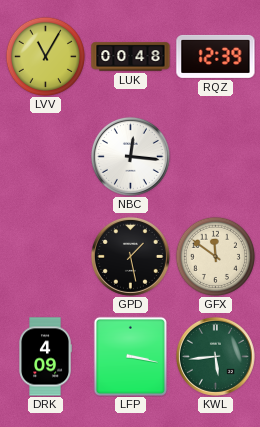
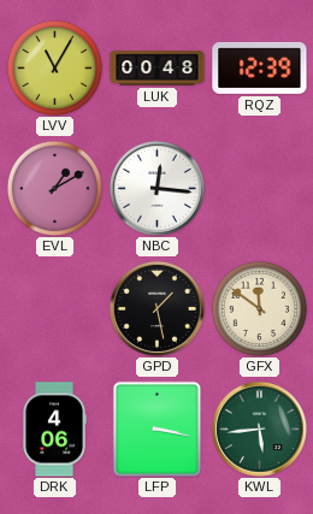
EVL: none -> 1:10
DRK: 4:09 -> 4:06
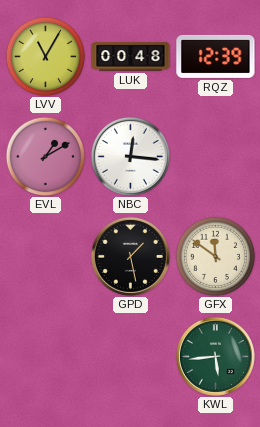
DRK: 4:06 -> none
LFP: 3:17 -> none
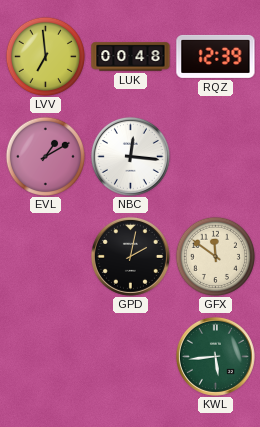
LVV: 11:05 -> 6:59
GPD: 1:28 -> 2:02
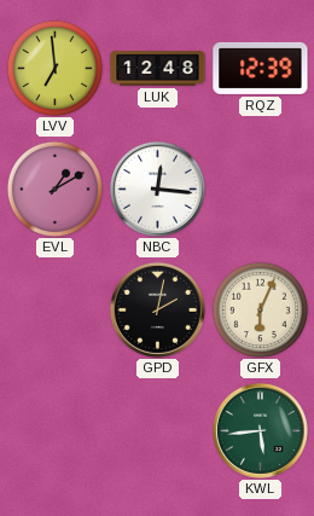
LUK: 00:48 -> 12:48
GFX: 11:51 -> 6:04
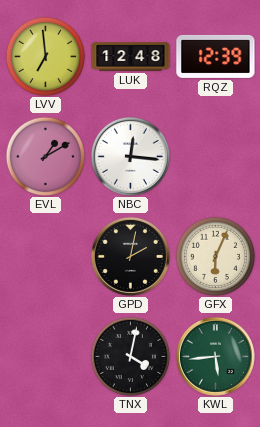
TNX: none -> 4:02
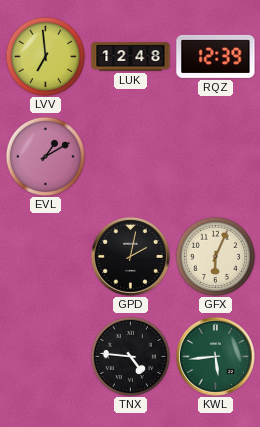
NBC: 12:16 -> none
TNX: 4:02 -> 4:46
